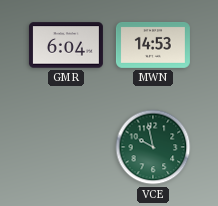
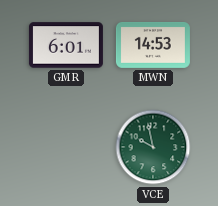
GMR: 6:04 -> 6:01
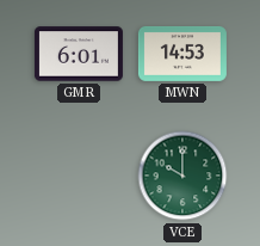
VCE: 9:58 -> 10:00
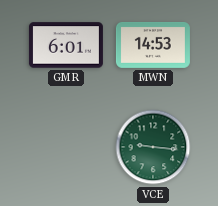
VCE: 10:00 -> 9:16
